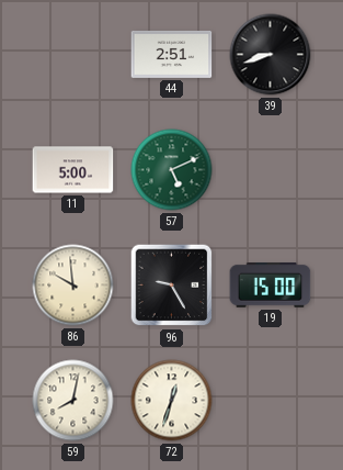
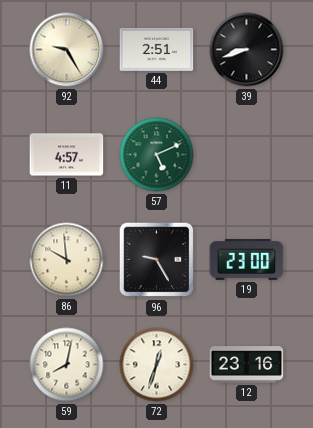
92: none -> 9:25
11: 5:00 -> 4:57
19: 15:00 -> 23:00
12: none -> 23:16
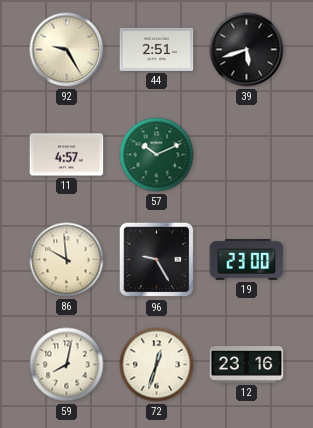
39: 8:42 -> 5:42
57: 5:11 -> 10:11
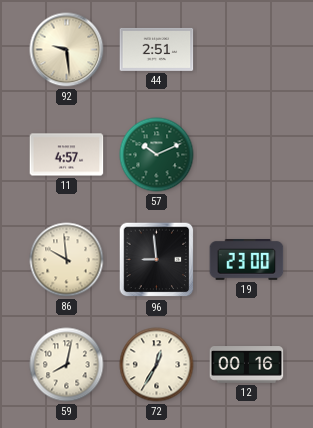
92: 9:25 -> 9:29
39: 5:42 -> none
96: 9:25 -> 8:59
72: 12:33 -> 12:35
12: 23:16 -> 00:16
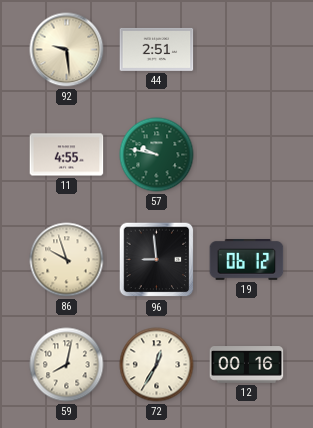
11: 4:57 -> 4:55
57: 10:11 -> 9:47
86: 9:59 -> 9:57
19: 23:00 -> 06:12
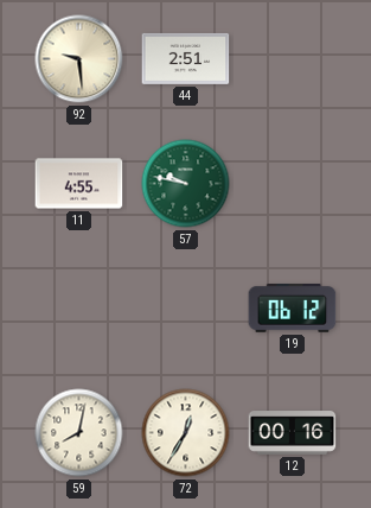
86: 9:57 -> none
96: 8:59 -> none
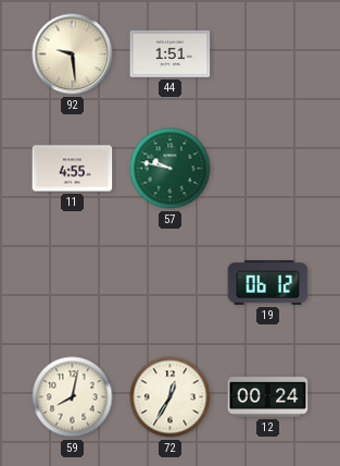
44: 2:51 -> 1:51
12: 00:16 -> 00:24
